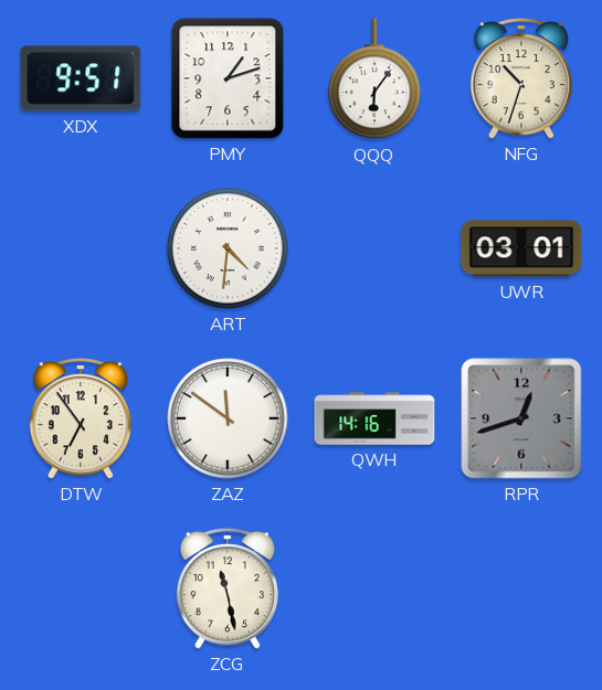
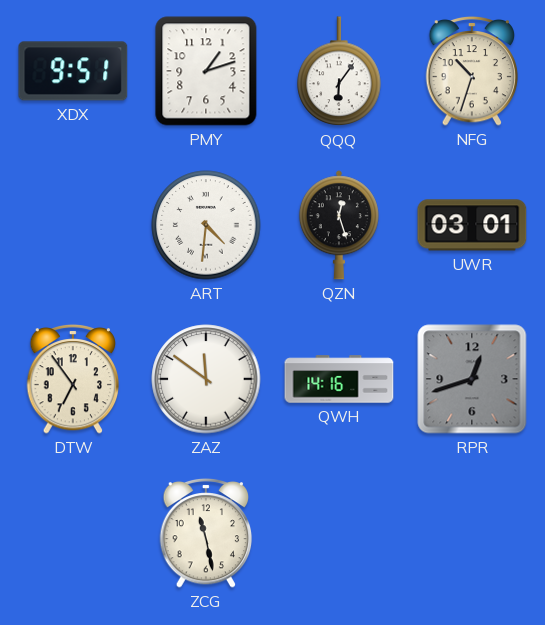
QZN: none -> 12:27
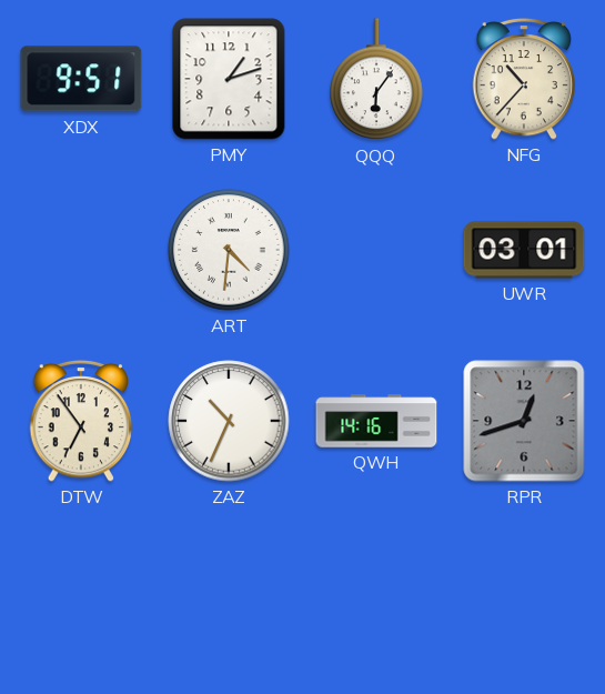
NFG: 10:33 -> 10:37
QZN: 12:27 -> none
ZAZ: 11:51 -> 10:34
ZCG: 11:28 -> none
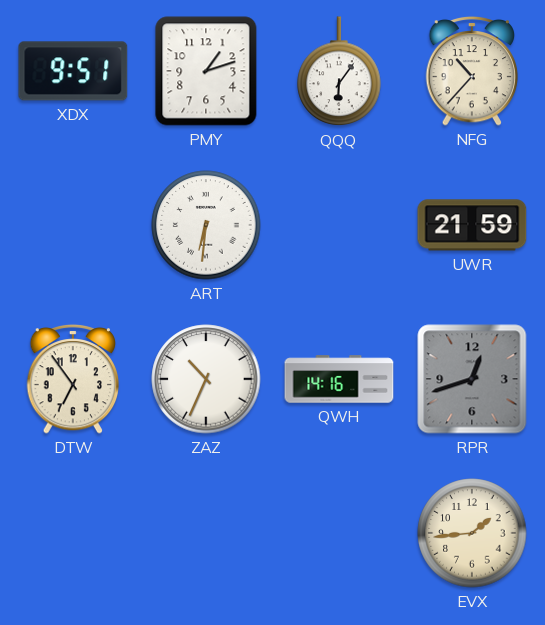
ART: 4:31 -> 6:31
UWR: 03:01 -> 21:59
EVX: none -> 1:44
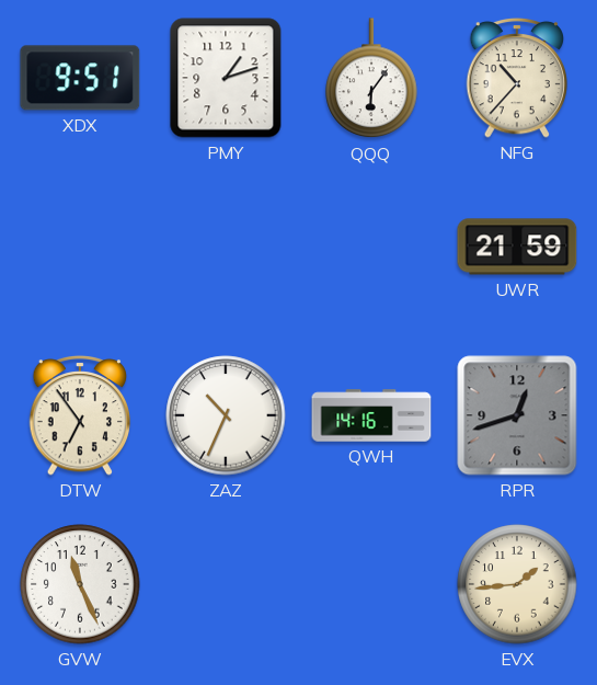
ART: 6:31 -> none
GVW: none -> 11:26
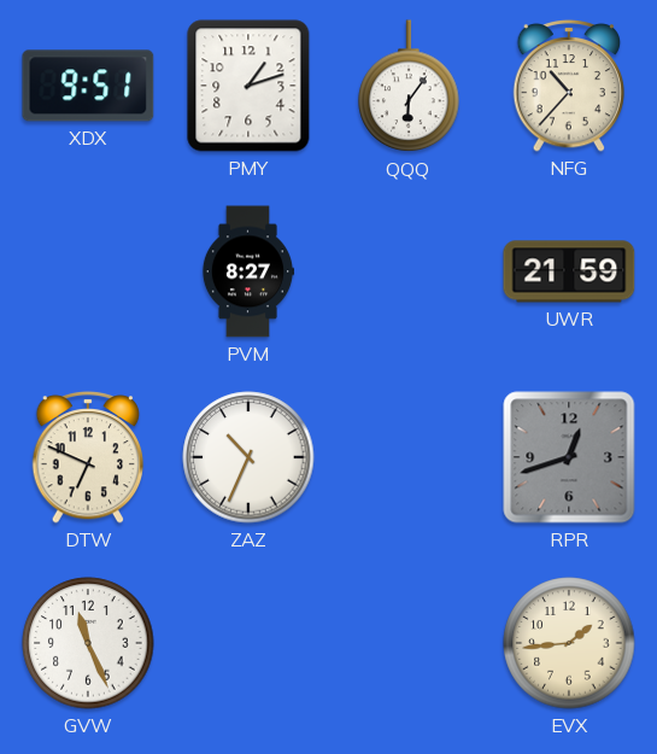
PVM: none -> 8:27
DTW: 6:54 -> 6:49
QWH: 14:16 -> none
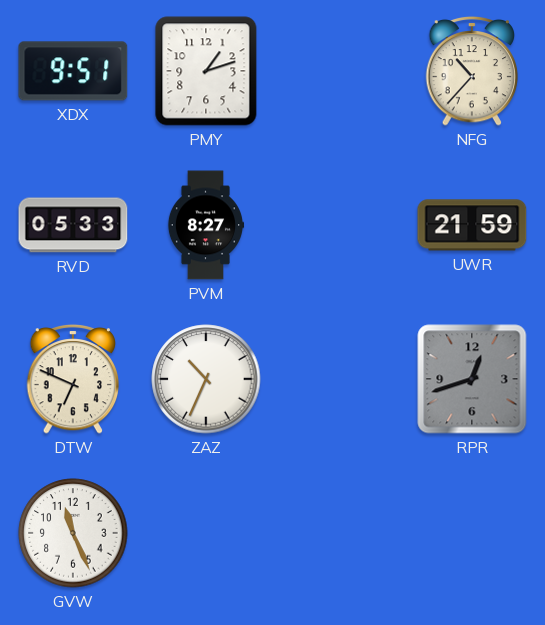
QQQ: 6:06 -> none
RVD: none -> 05:33
EVX: 1:44 -> none
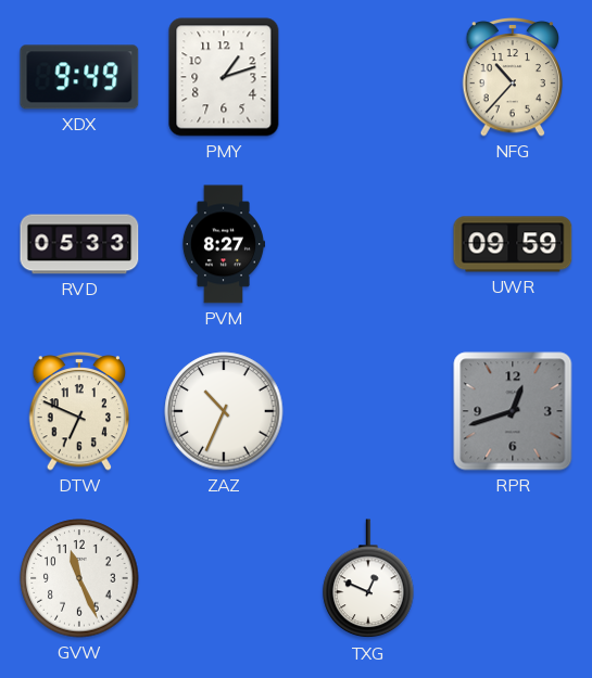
XDX: 9:51 -> 9:49
UWR: 21:59 -> 09:59
TXG: none -> 12:49
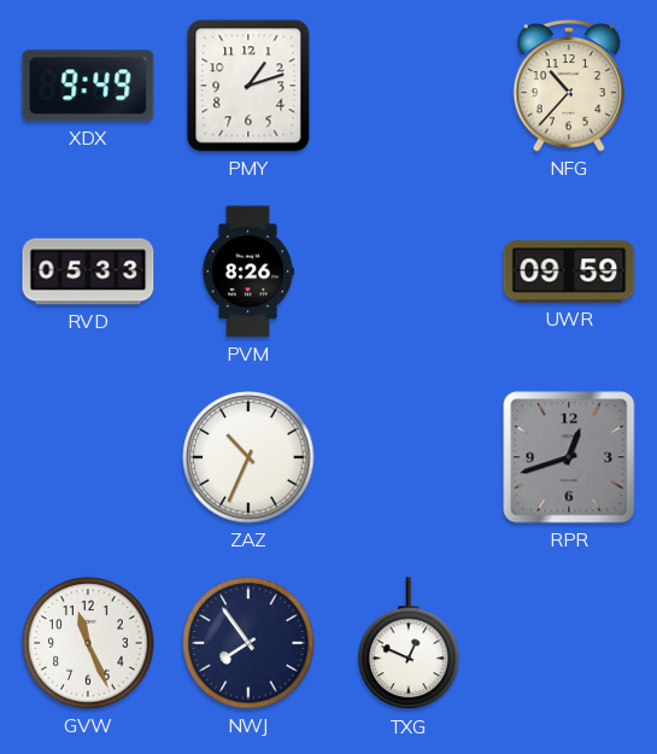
PVM: 8:27 -> 8:26
DTW: 6:49 -> none
NWJ: none -> 7:54
